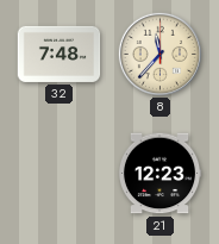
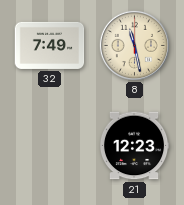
32: 7:48 -> 7:49
8: 11:37 -> 11:28
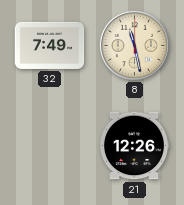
21: 12:23 -> 12:26
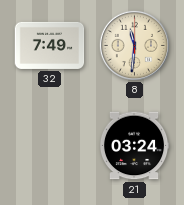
8: 11:28 -> 11:31
21: 12:26 -> 03:24
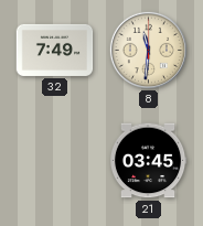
21: 03:24 -> 03:45
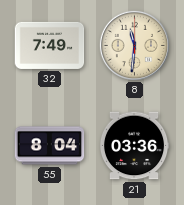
55: none -> 8:04
21: 03:45 -> 03:36
